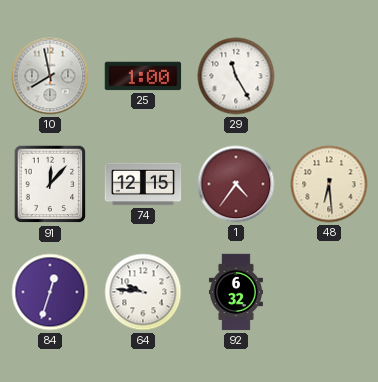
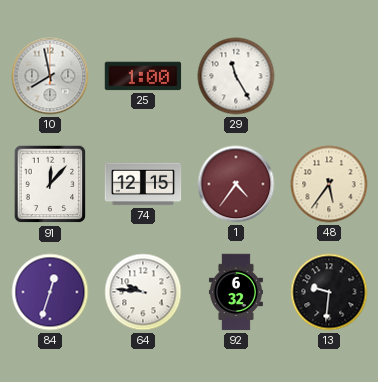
48: 6:29 -> 5:36
13: none -> 9:31
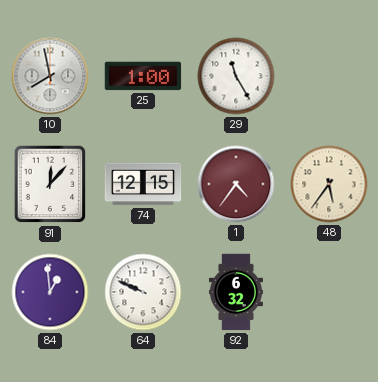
84: 12:33 -> 12:59
64: 9:46 -> 9:49
13: 9:31 -> none
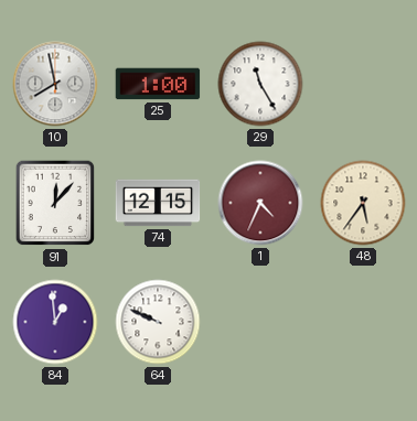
1: 4:36 -> 4:34
92: 6:32 -> none
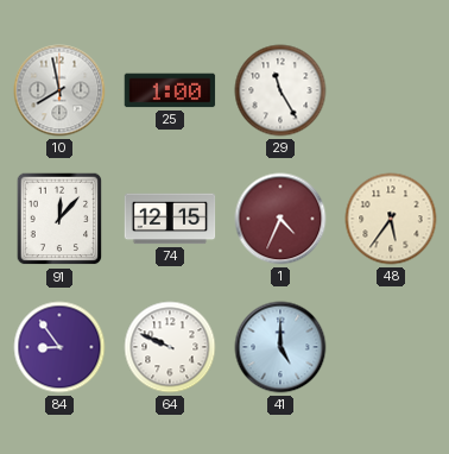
84: 12:59 -> 8:54
41: none -> 5:00
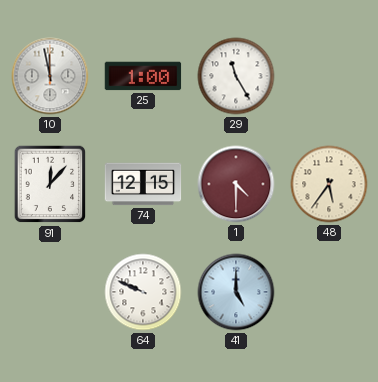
10: 7:58 -> 11:58
1: 4:34 -> 4:30
84: 8:54 -> none
